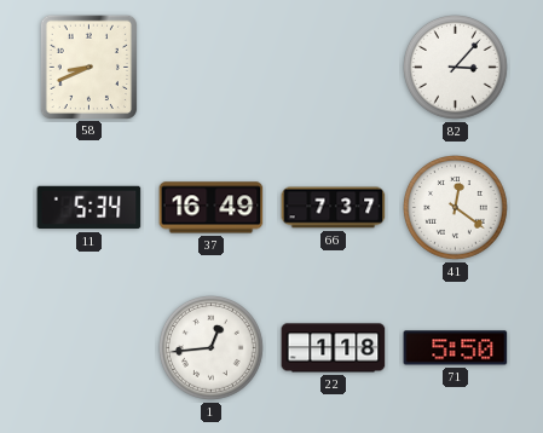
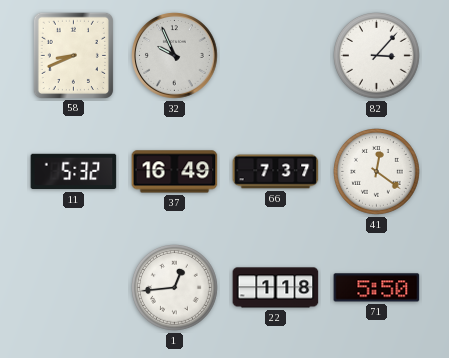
32: none -> 9:56
11: 5:34 -> 5:32
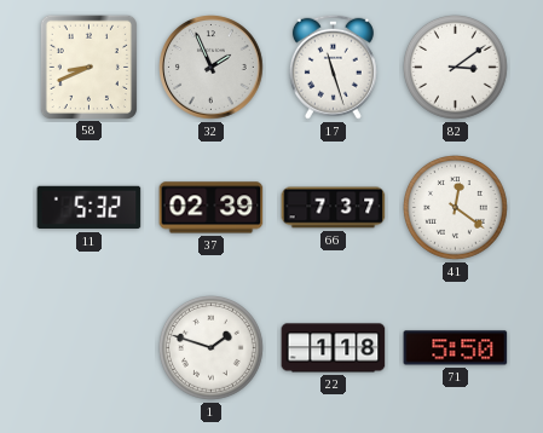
32: 9:56 -> 1:56
17: none -> 11:27
82: 3:07 -> 3:09
37: 16:49 -> 02:39
1: 12:44 -> 1:48
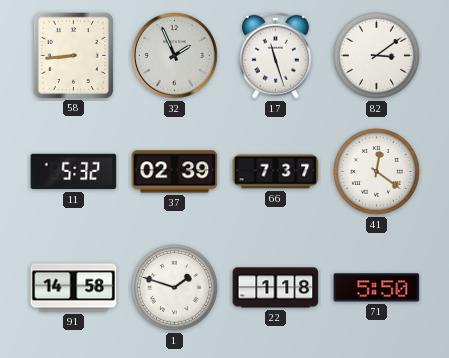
58: 8:41 -> 8:44
91: none -> 14:58
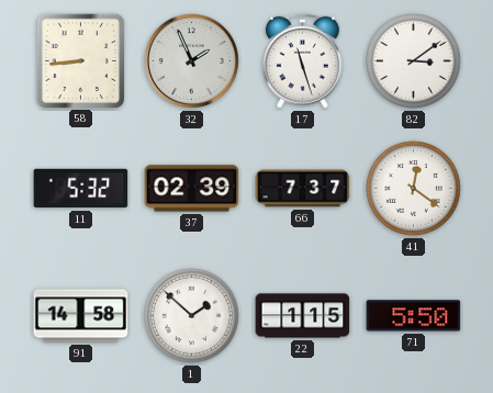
1: 1:48 -> 1:52
22: 1:18 -> 1:15
